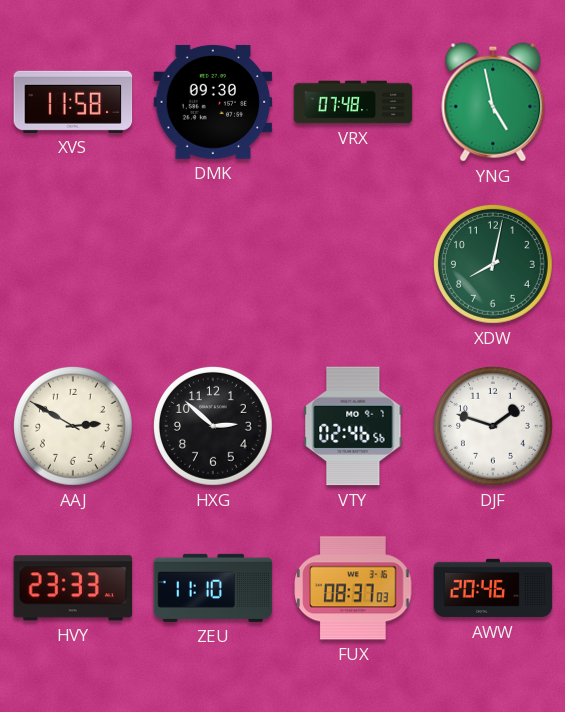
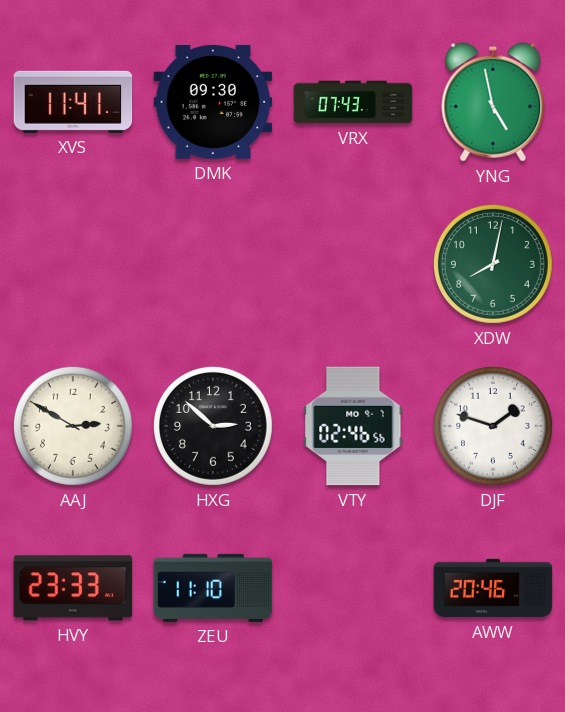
XVS: 11:58 -> 11:41
VRX: 07:48 -> 07:43
FUX: 08:37 -> none
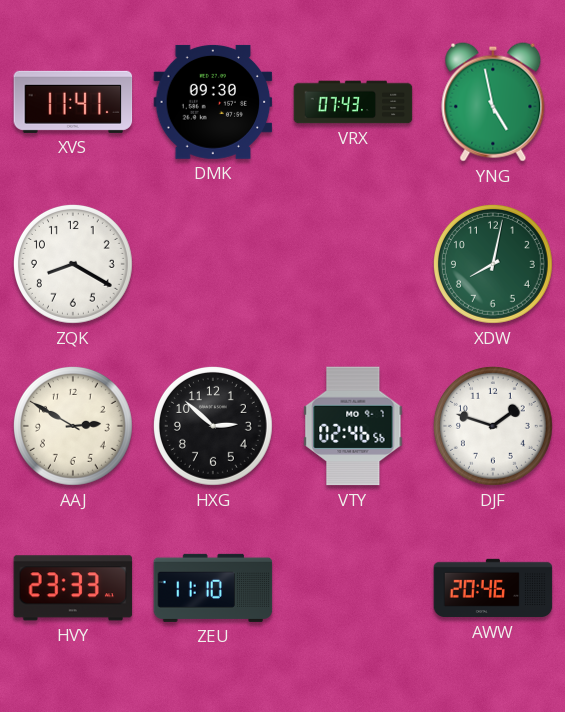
ZQK: none -> 8:20
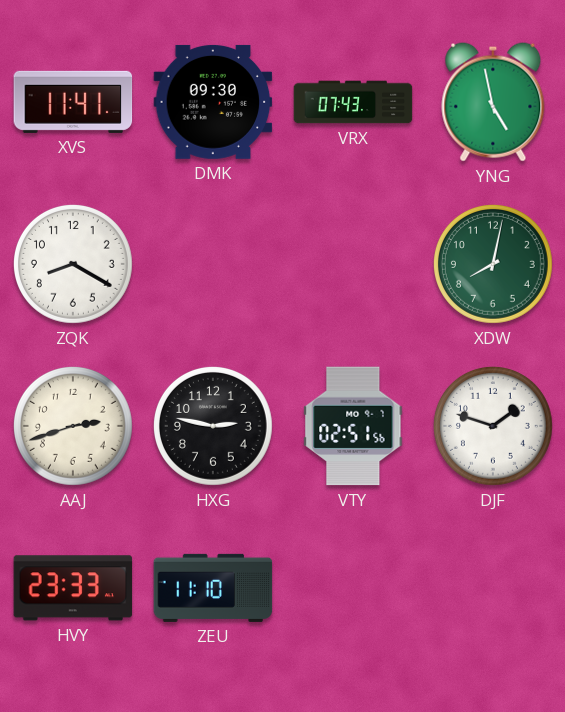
AAJ: 2:50 -> 2:42
HXG: 2:52 -> 2:47
VTY: 02:46 -> 02:51
AWW: 20:46 -> none
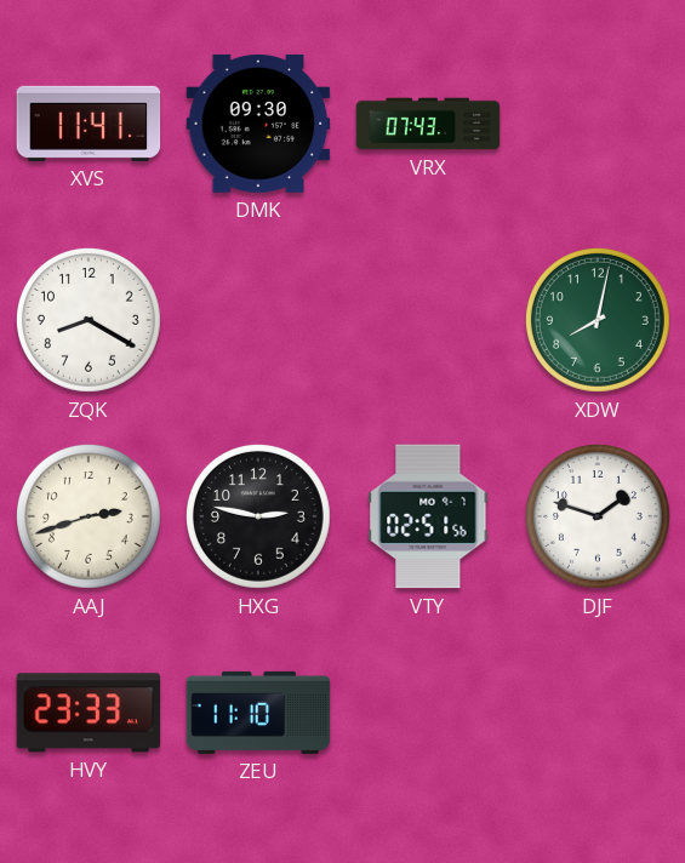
YNG: 4:58 -> none
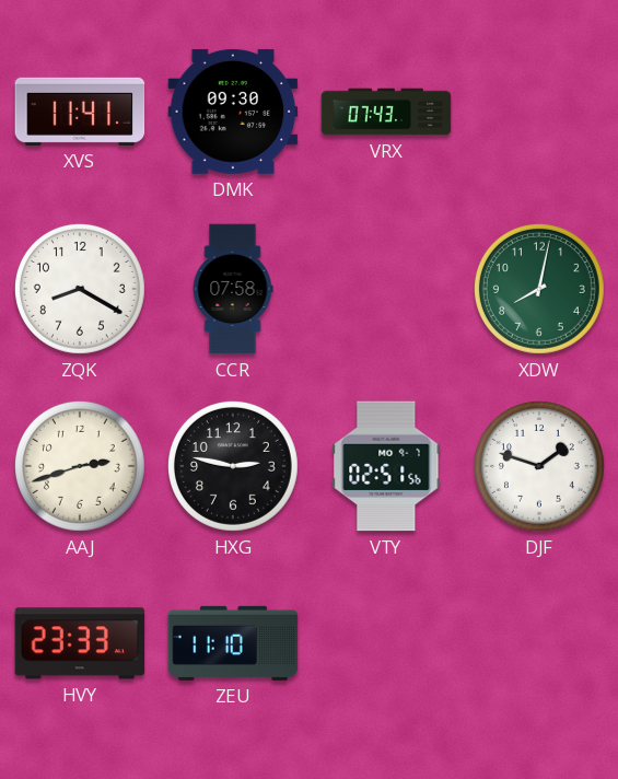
CCR: none -> 07:58
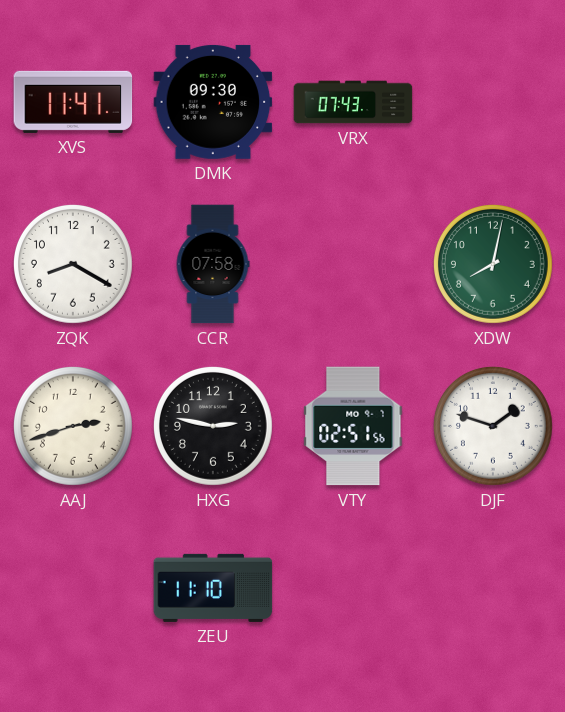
HVY: 23:33 -> none
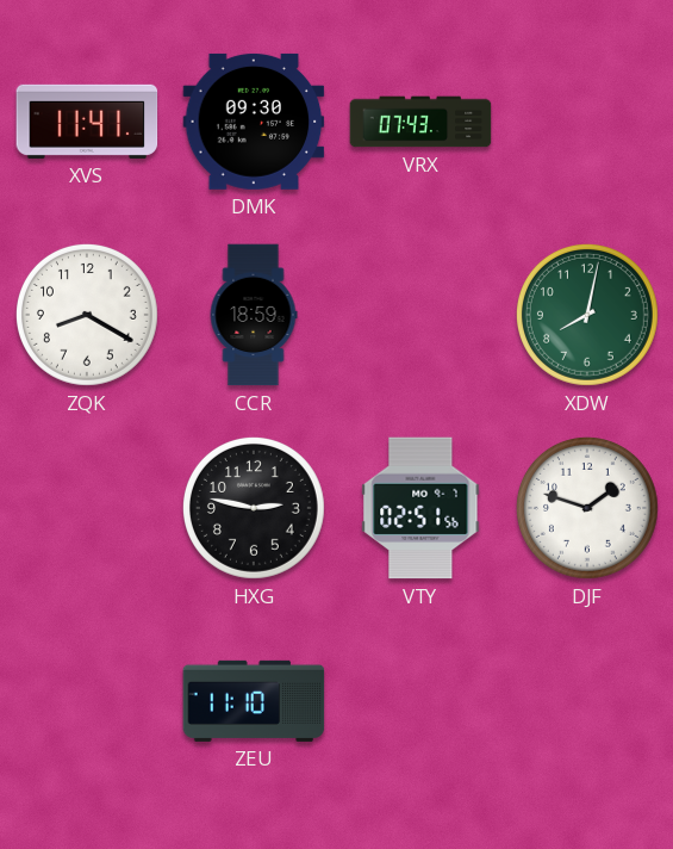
CCR: 07:58 -> 18:59
AAJ: 2:42 -> none
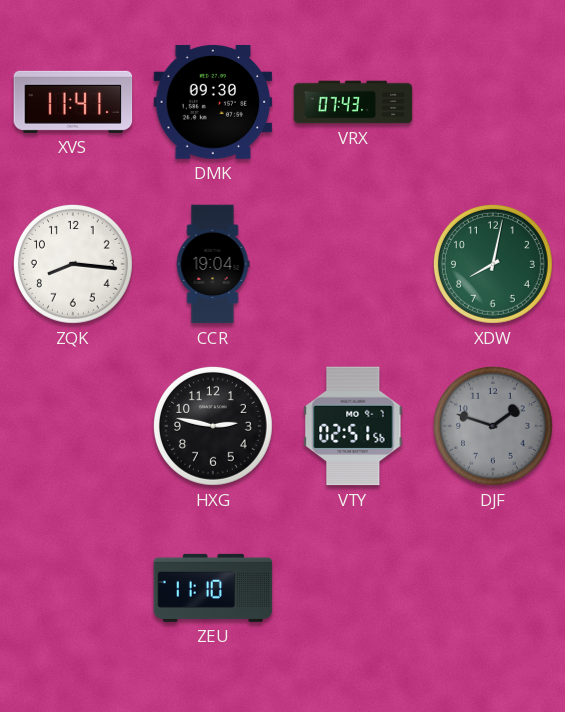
ZQK: 8:20 -> 8:16
CCR: 18:59 -> 19:04
DJF dial: white -> grey
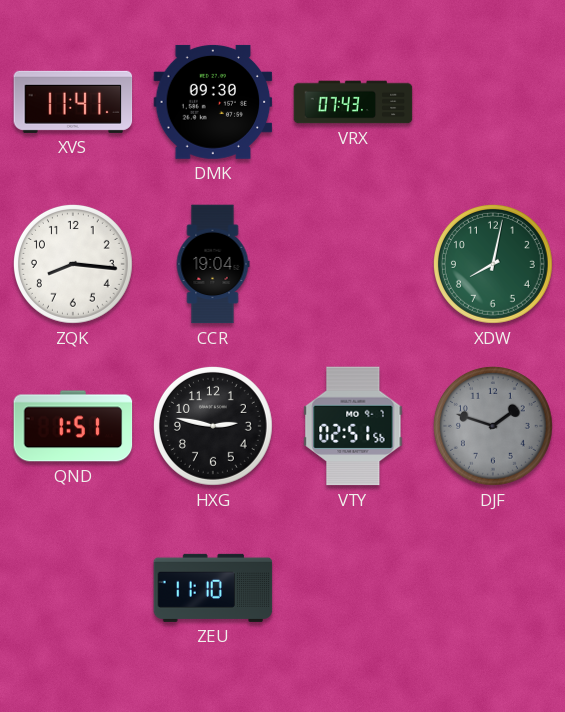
QND: none -> 1:51
